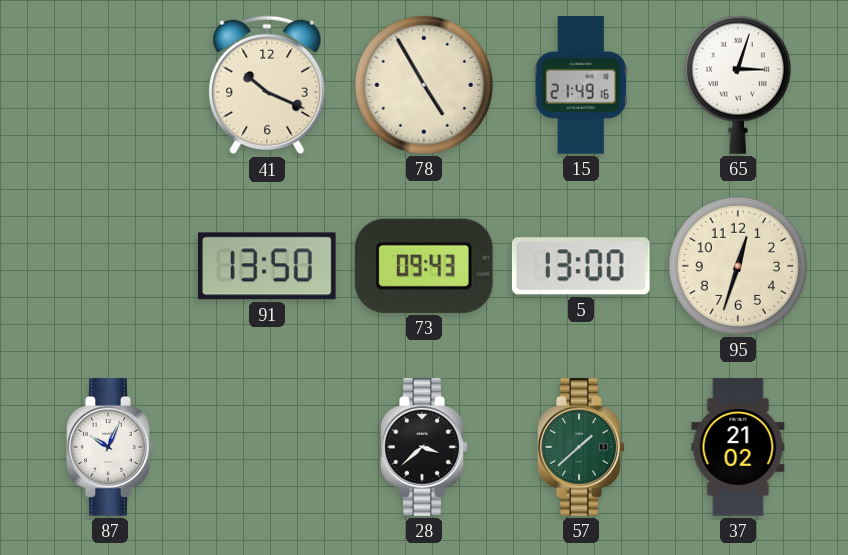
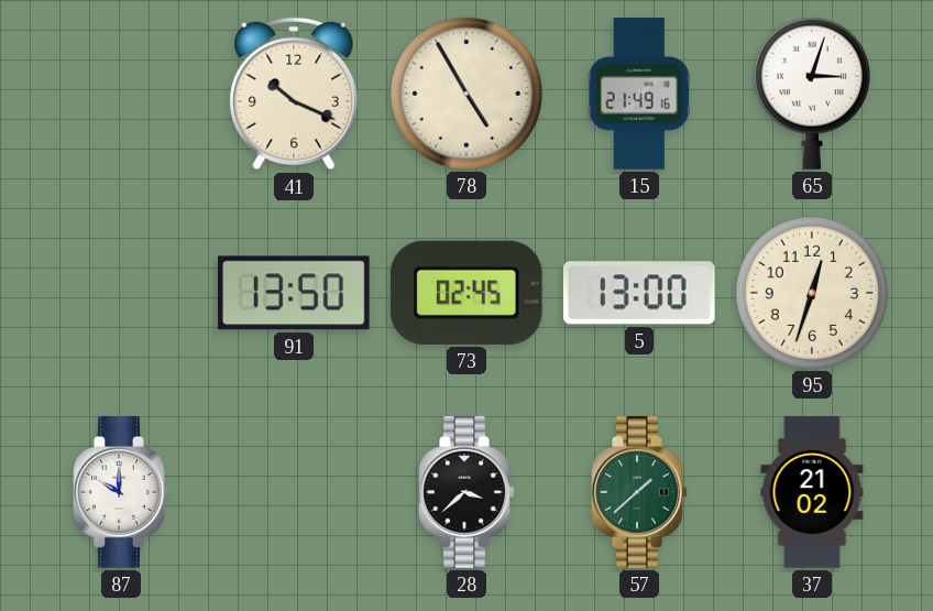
73: 09:43 -> 02:45
87: 10:04 -> 10:00
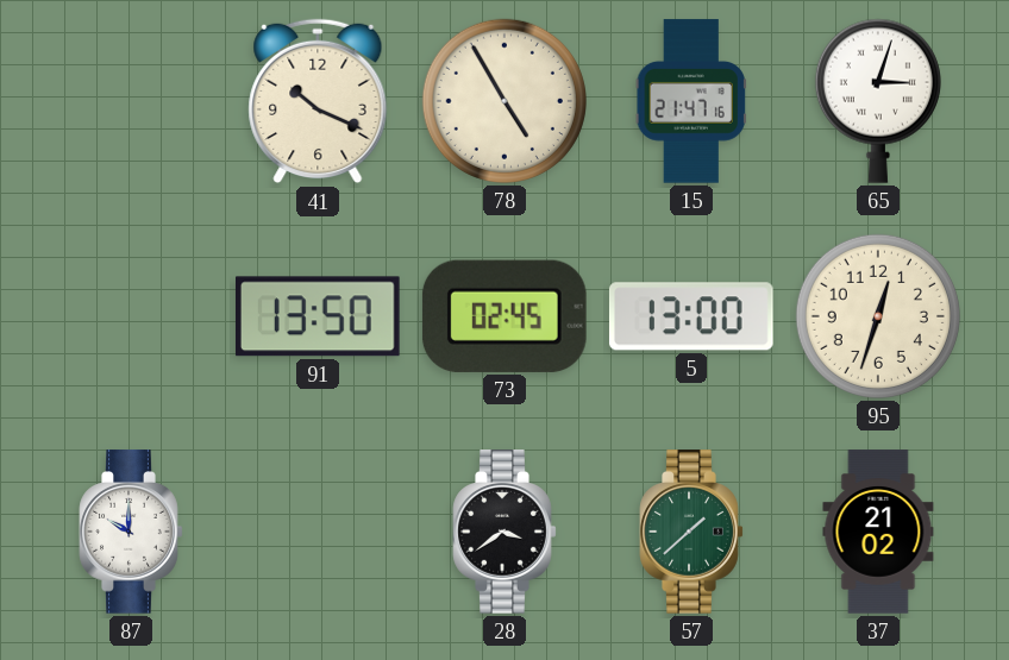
15: 21:49 -> 21:47
28: 3:38 -> 3:39
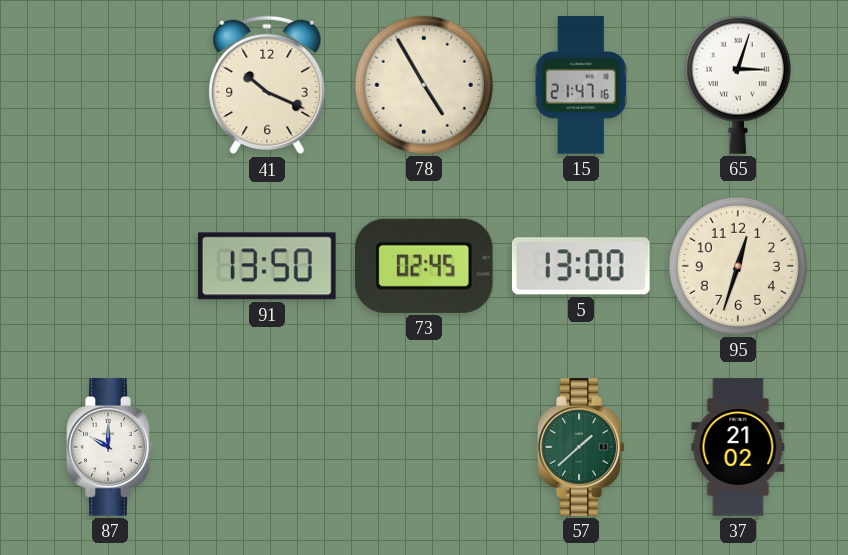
28: 3:39 -> none
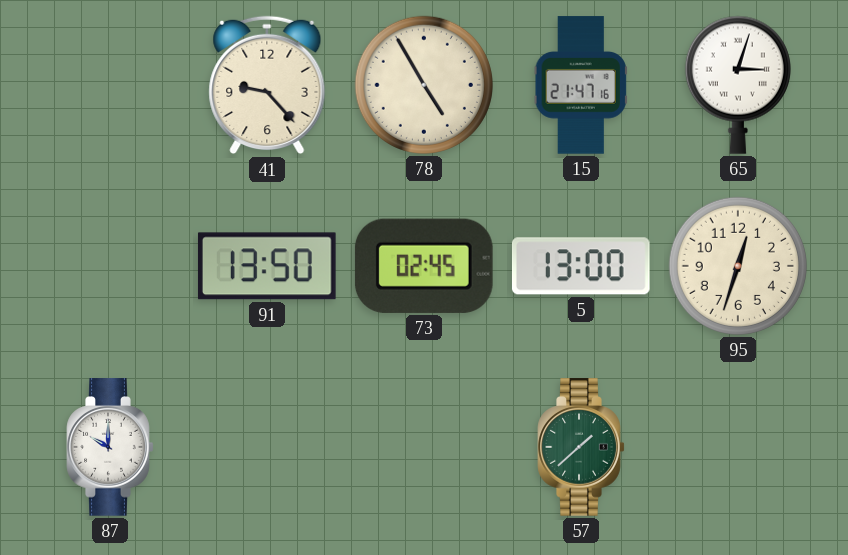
41: 10:19 -> 9:23
37: 21:02 -> none
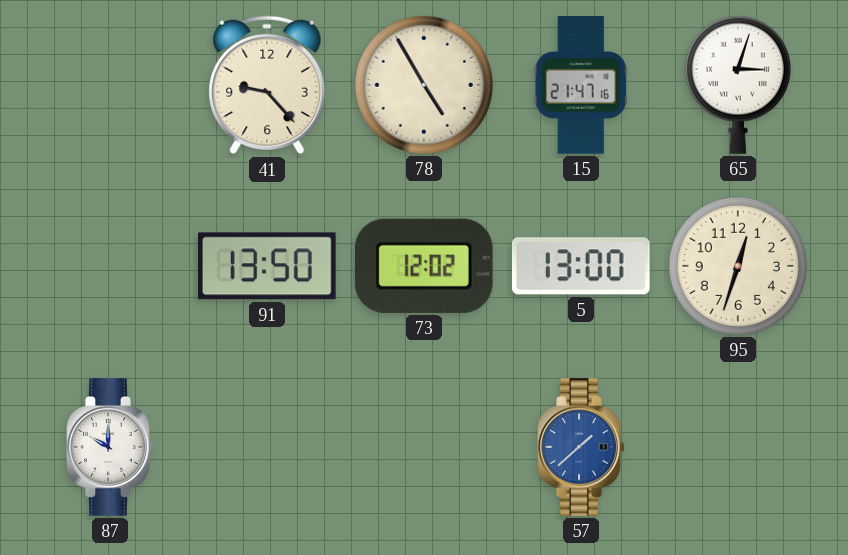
73: 02:45 -> 12:02
57 dial: green -> blue
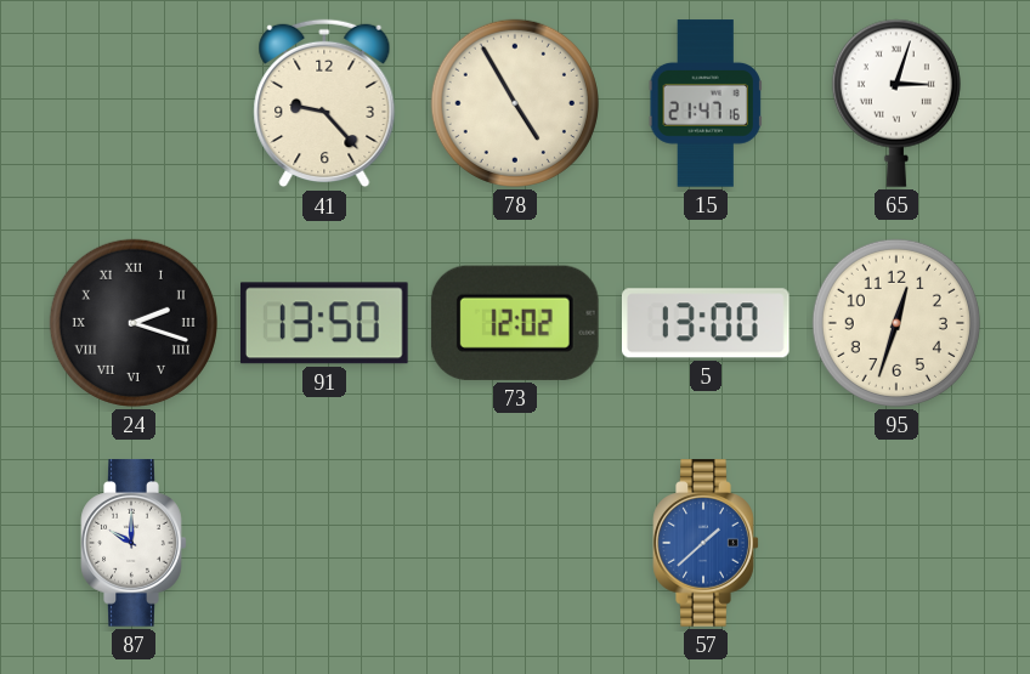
24: none -> 2:18
